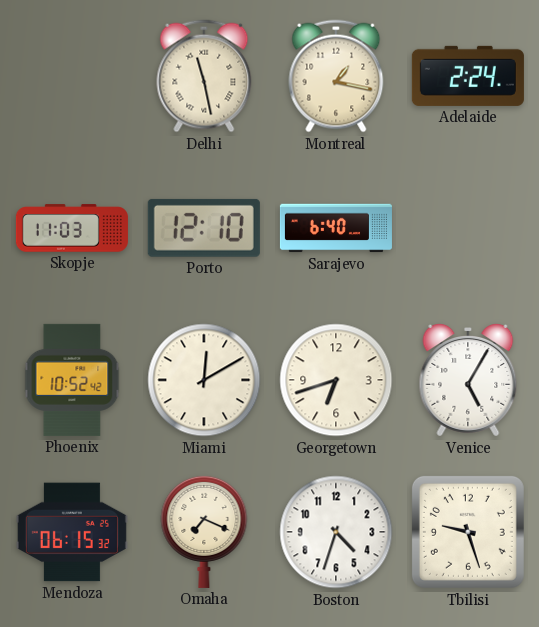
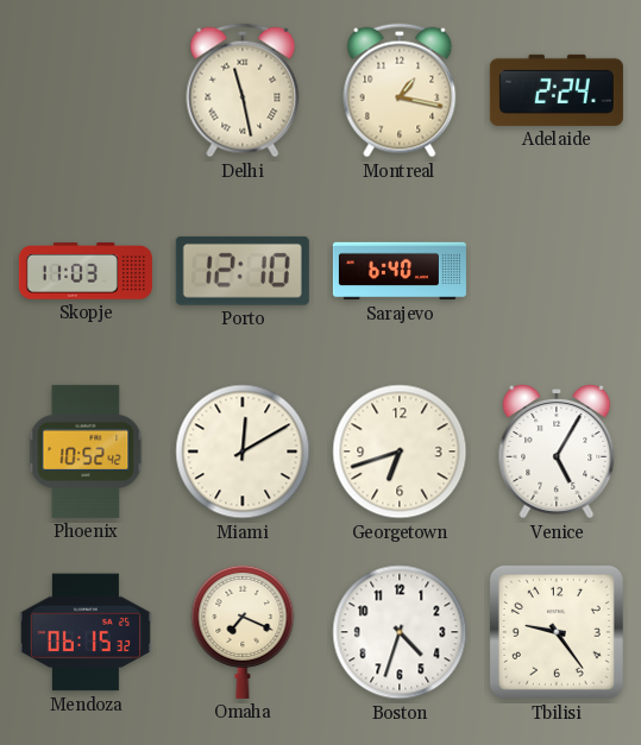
Tbilisi: 9:27 -> 9:24
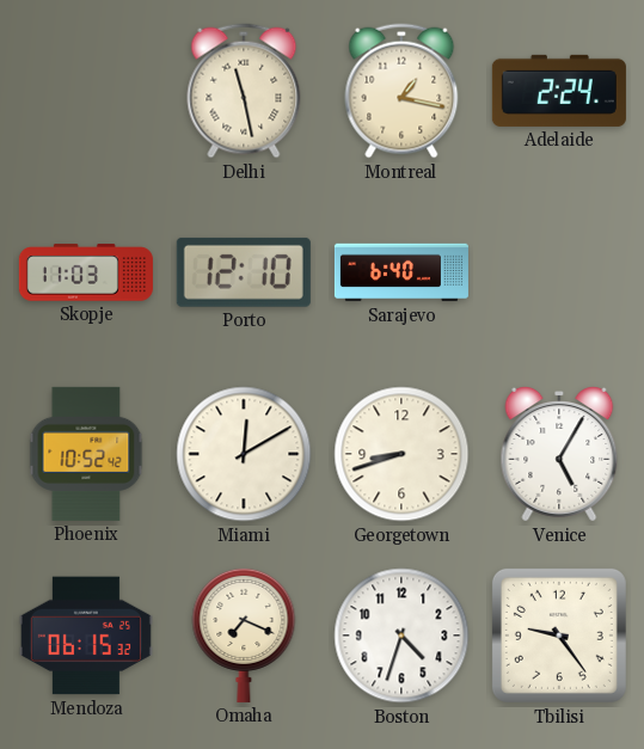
Georgetown: 6:42 -> 8:42
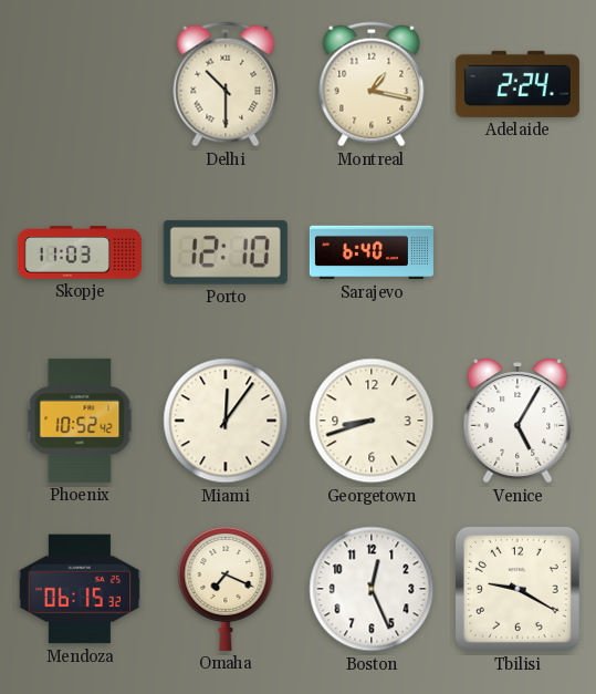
Delhi: 11:28 -> 10:30
Miami: 12:10 -> 12:06
Boston: 4:33 -> 12:26
Tbilisi: 9:24 -> 9:20
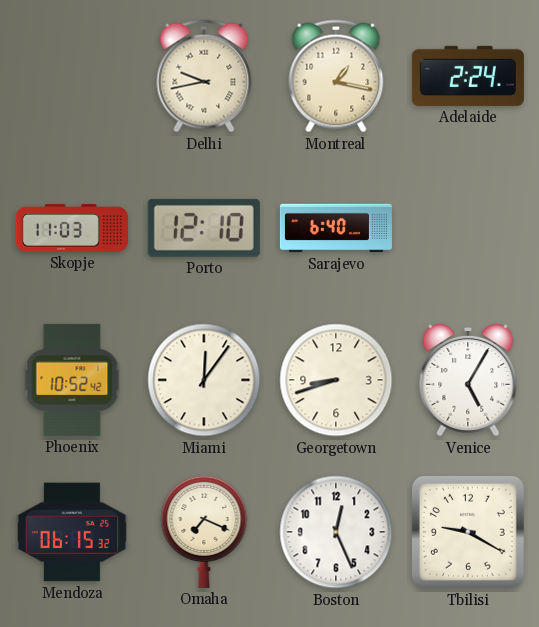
Delhi: 10:30 -> 9:43
